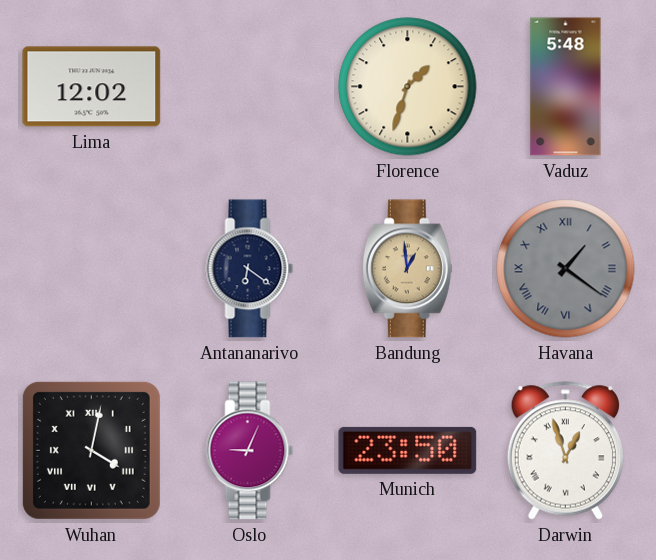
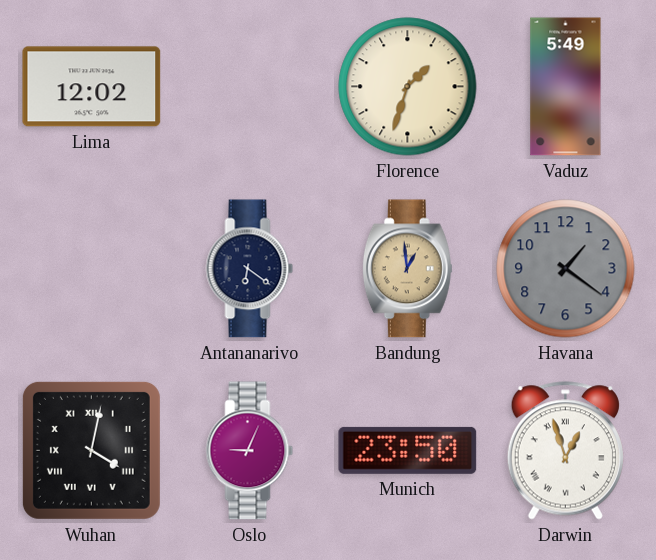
Vaduz: 5:48 -> 5:49
Havana numerals: Roman -> Arabic
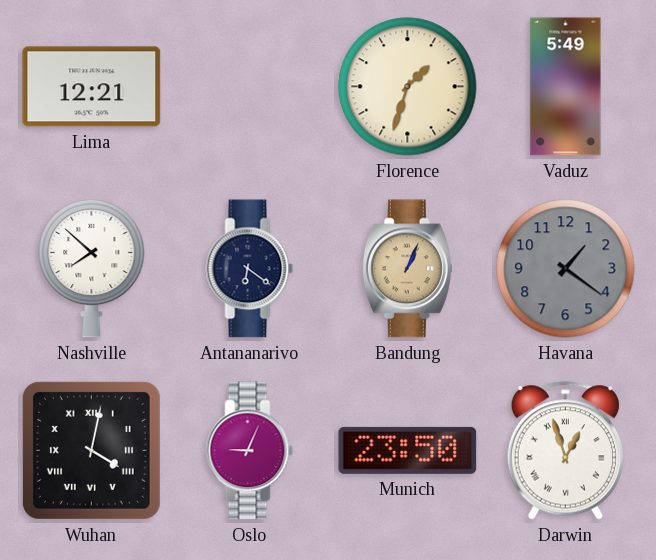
Lima: 12:02 -> 12:21
Nashville: none -> 7:52
Bandung: 12:59 -> 1:04
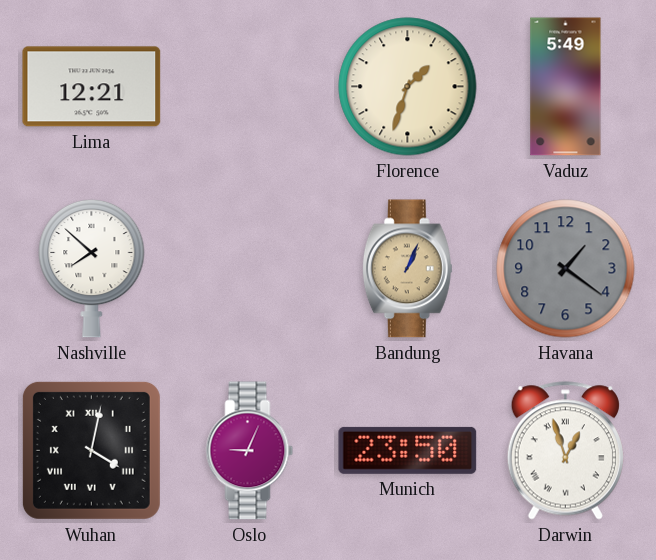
Antananarivo: 6:21 -> none
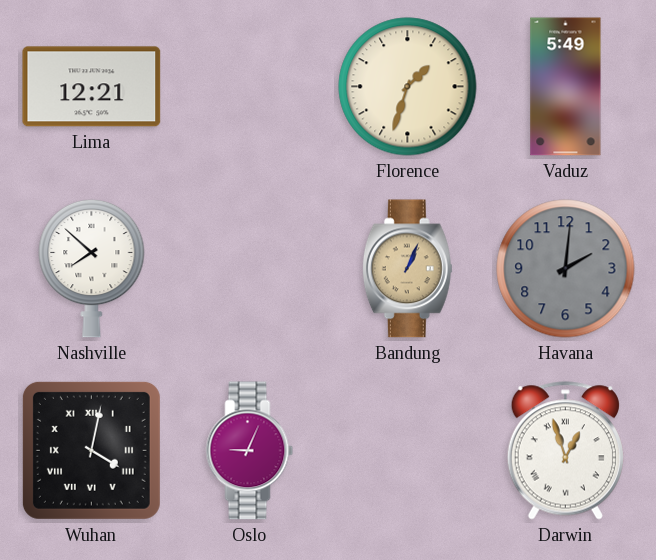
Havana: 1:21 -> 2:01
Munich: 23:50 -> none
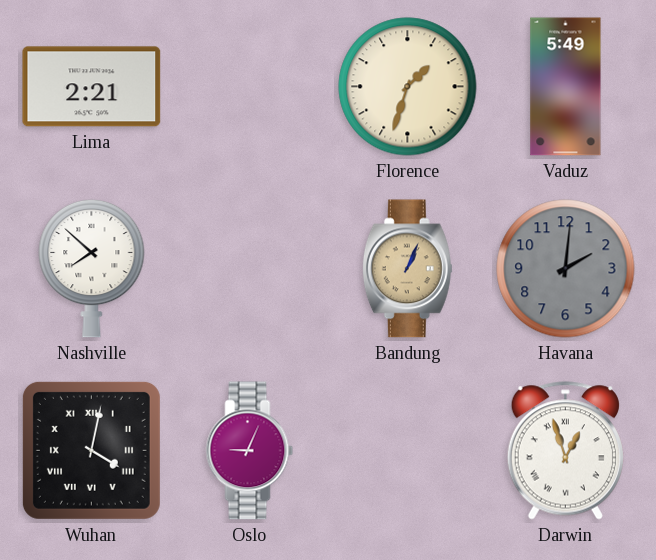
Lima: 12:21 -> 2:21
